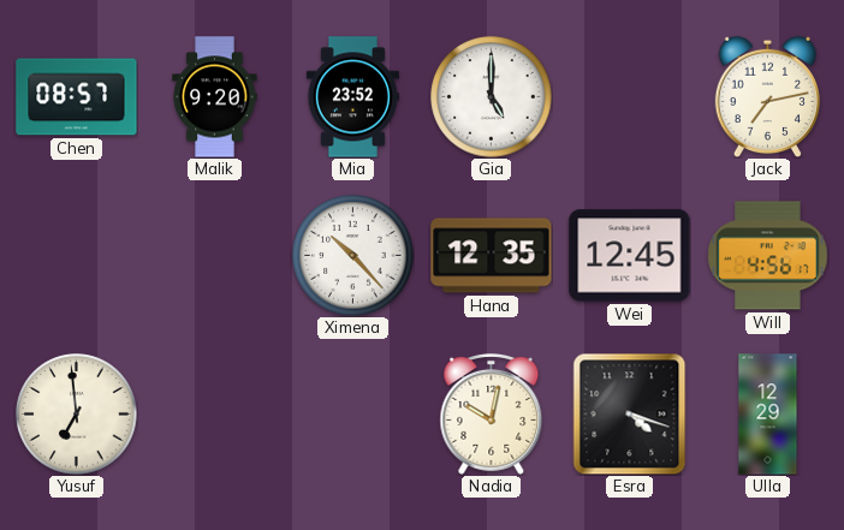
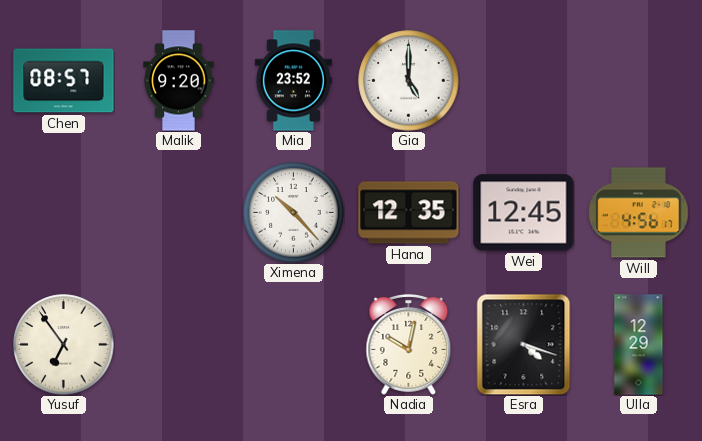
Jack: 7:13 -> none
Yusuf: 6:59 -> 6:54
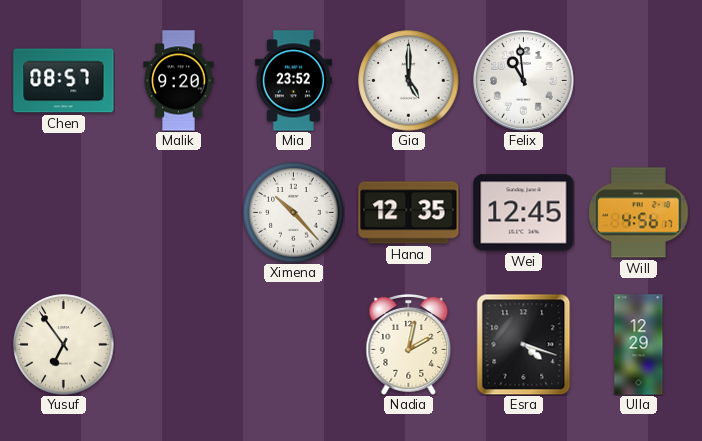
Felix: none -> 10:59
Nadia: 10:02 -> 2:02
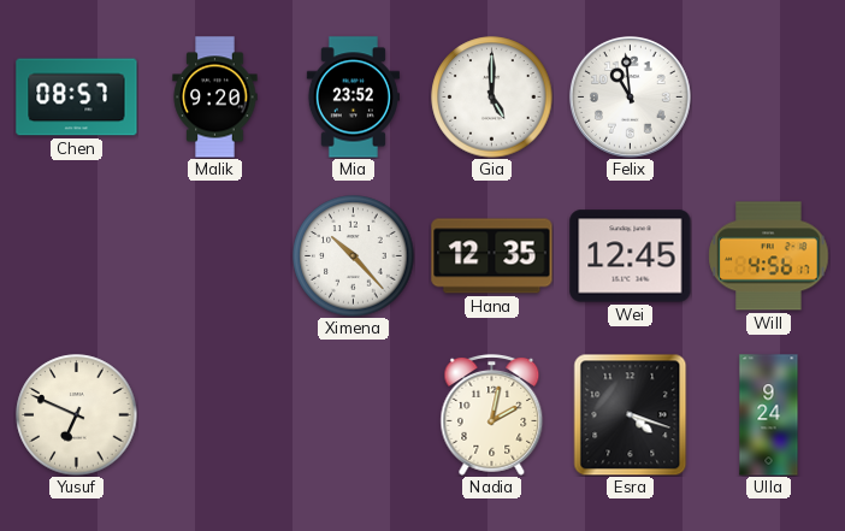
Yusuf: 6:54 -> 6:49
Ulla: 12:29 -> 9:24
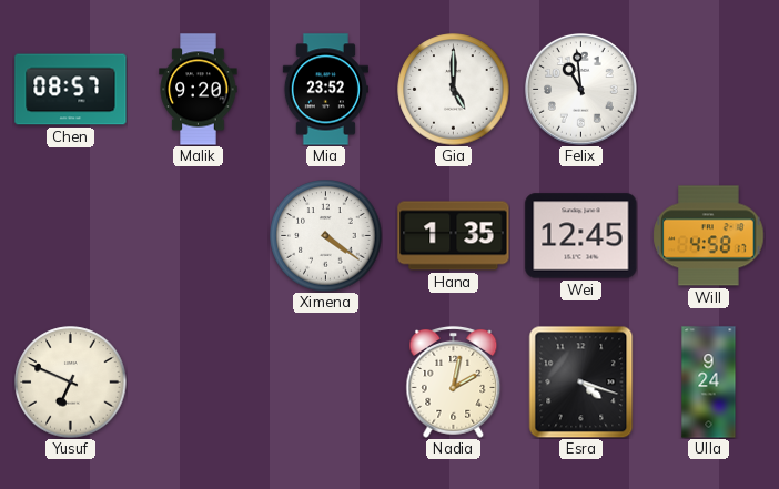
Ximena: 10:23 -> 4:21
Hana: 12:35 -> 1:35
Will: 4:56 -> 4:58
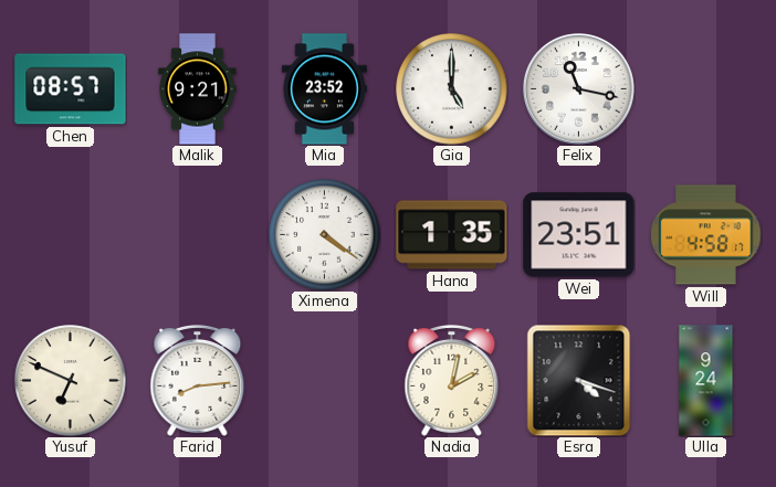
Malik: 9:20 -> 9:21
Felix: 10:59 -> 11:17
Wei: 12:45 -> 23:51
Farid: none -> 8:14
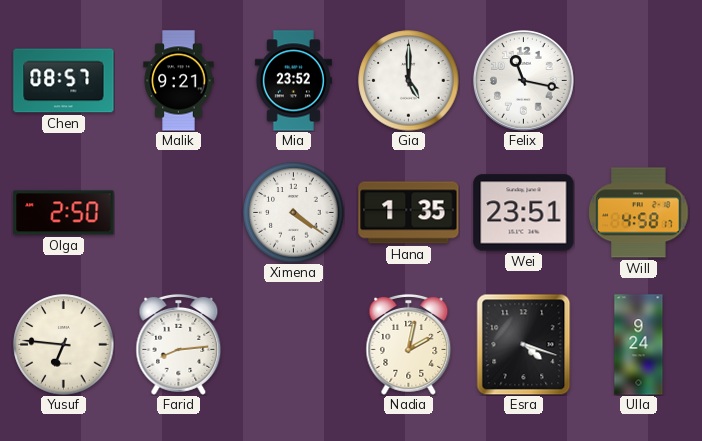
Olga: none -> 2:50
Yusuf: 6:49 -> 6:46
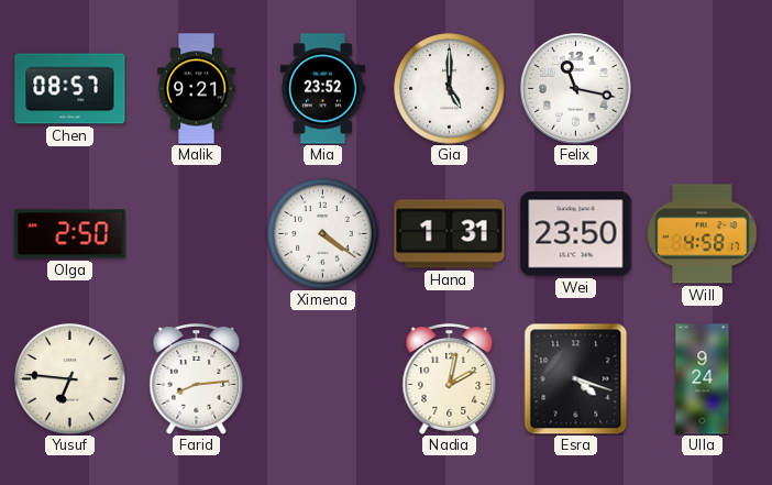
Hana: 1:35 -> 1:31
Wei: 23:51 -> 23:50
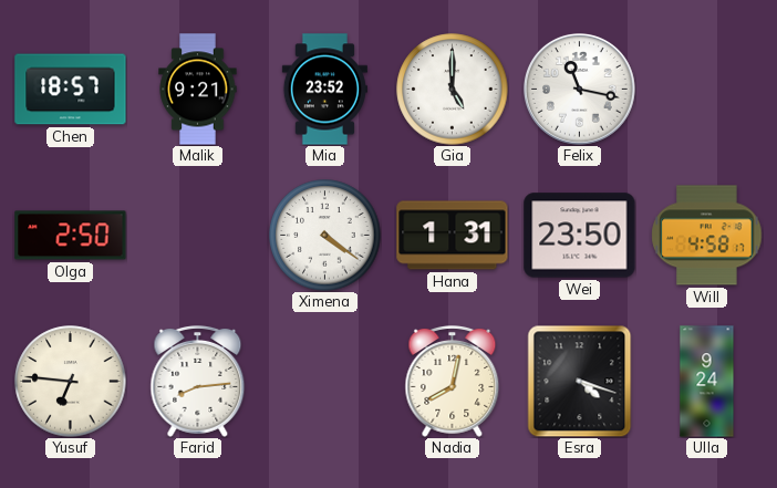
Chen: 08:57 -> 18:57
Nadia: 2:02 -> 8:02
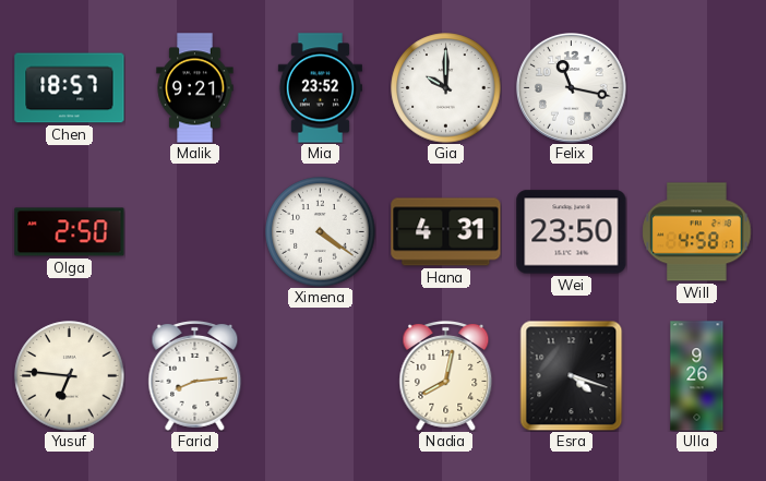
Gia: 5:00 -> 10:00
Hana: 1:31 -> 4:31
Ulla: 9:24 -> 9:26
